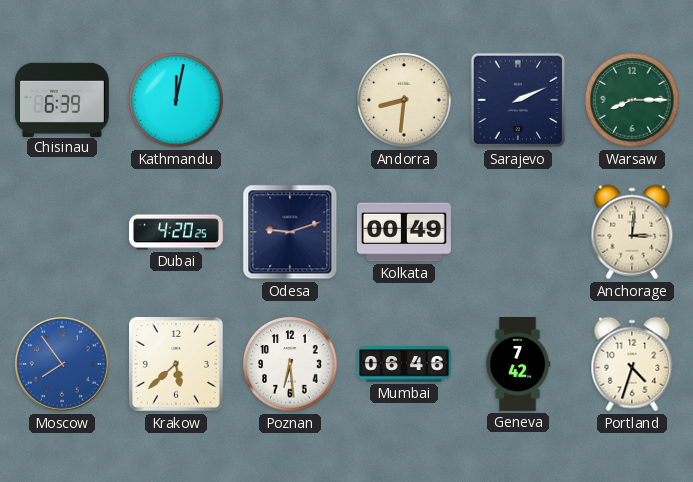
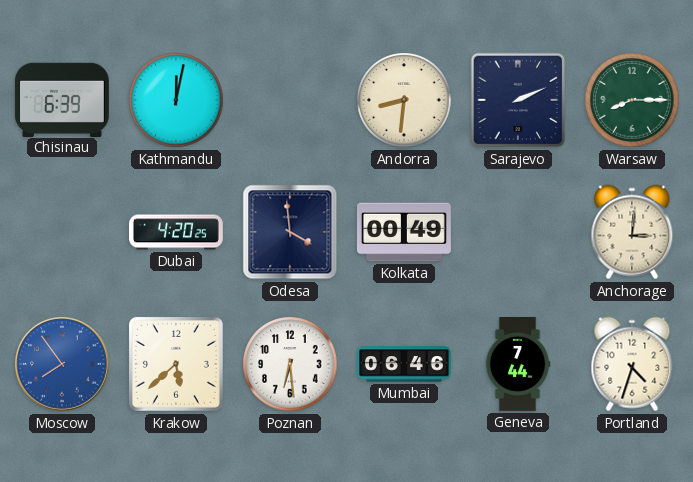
Odesa: 9:12 -> 3:59
Geneva: 7:42 -> 7:44
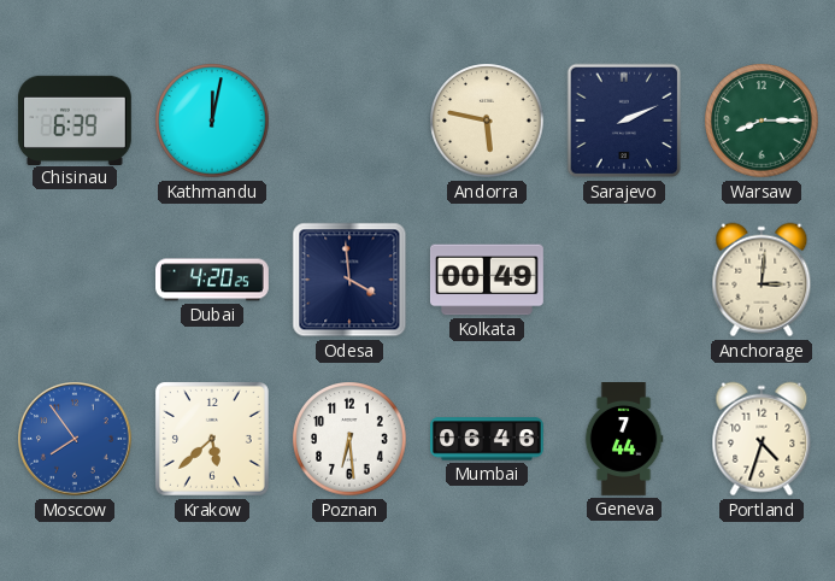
Andorra: 8:31 -> 5:47
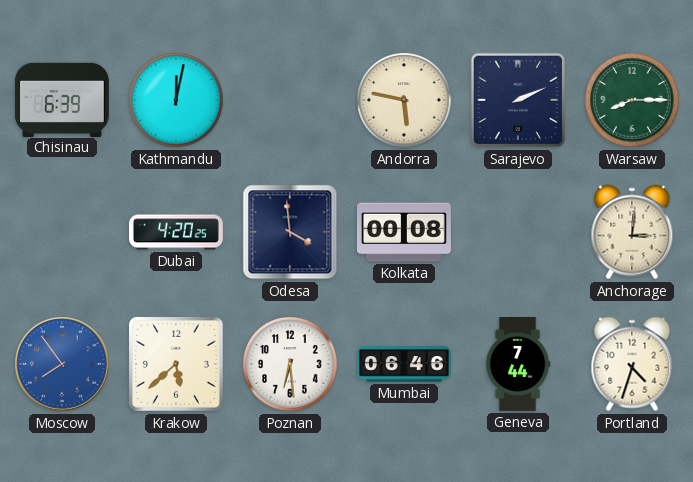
Kolkata: 00:49 -> 00:08
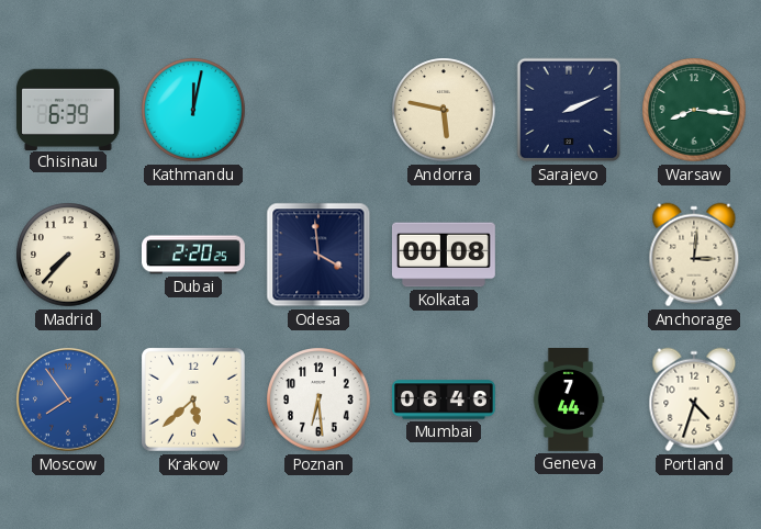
Warsaw: 8:15 -> 8:16
Madrid: none -> 7:37
Dubai: 4:20 -> 2:20
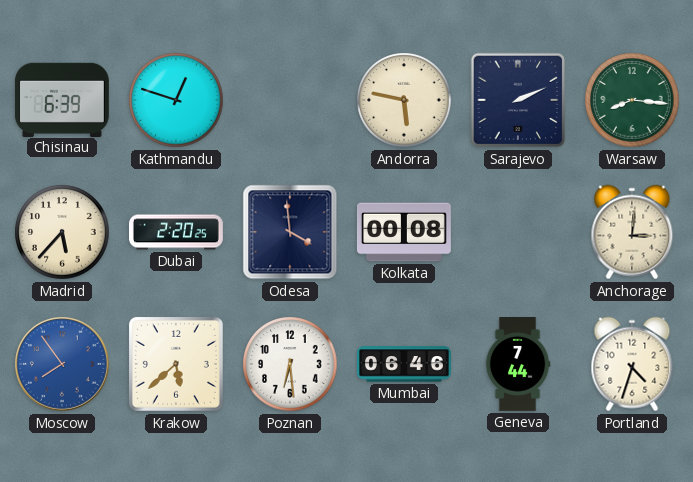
Kathmandu: 12:02 -> 12:48
Madrid: 7:37 -> 5:37
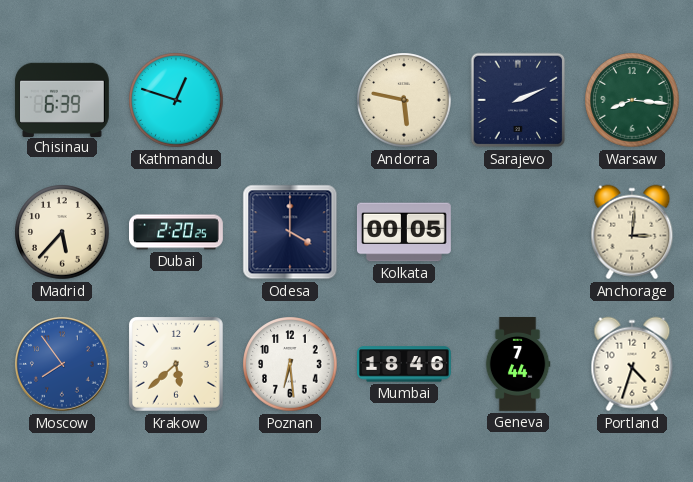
Odesa: 3:59 -> 4:00
Kolkata: 00:08 -> 00:05
Mumbai: 06:46 -> 18:46
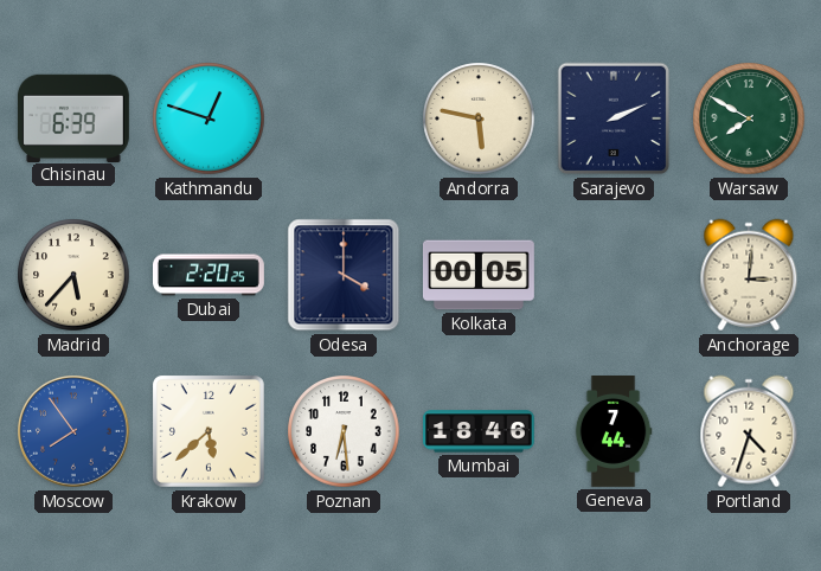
Warsaw: 8:16 -> 7:50
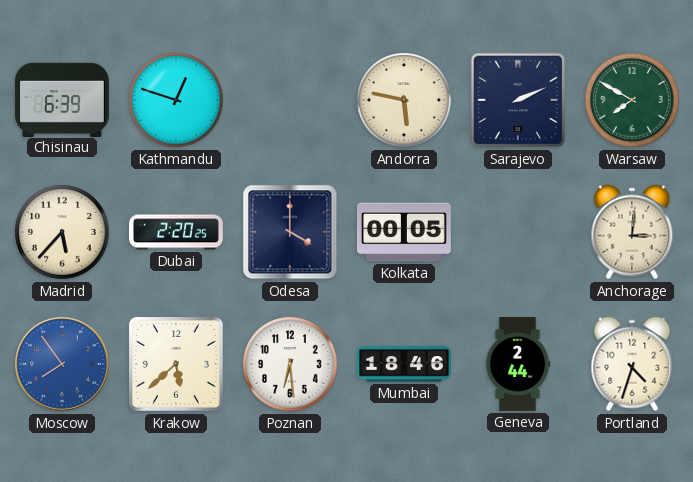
Geneva: 7:44 -> 2:44
